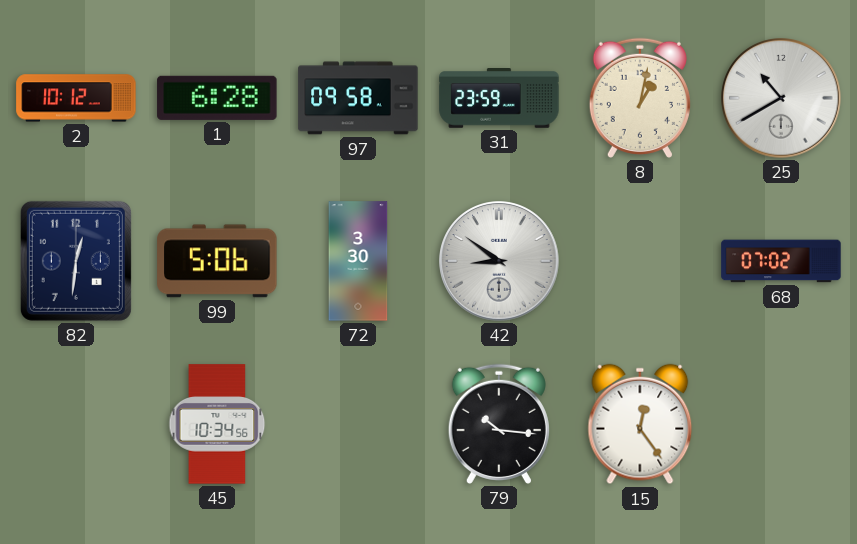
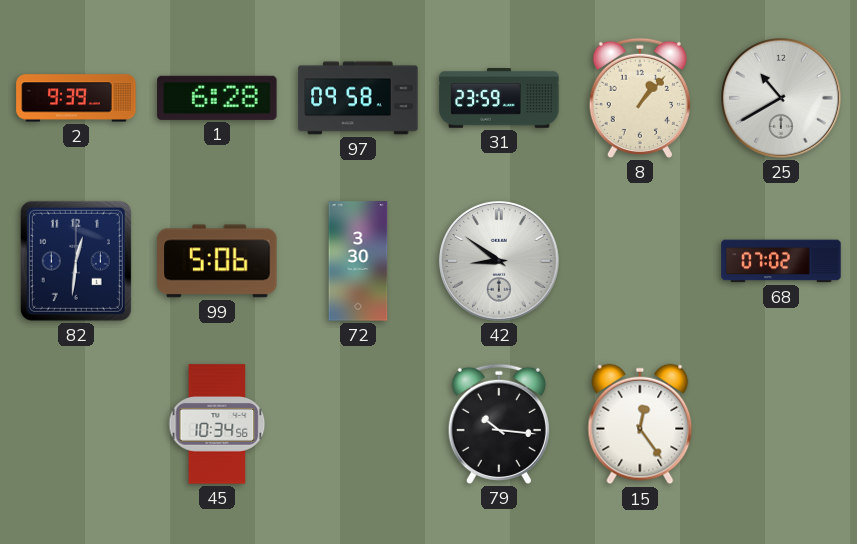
2: 10:12 -> 9:39
8: 1:02 -> 1:07
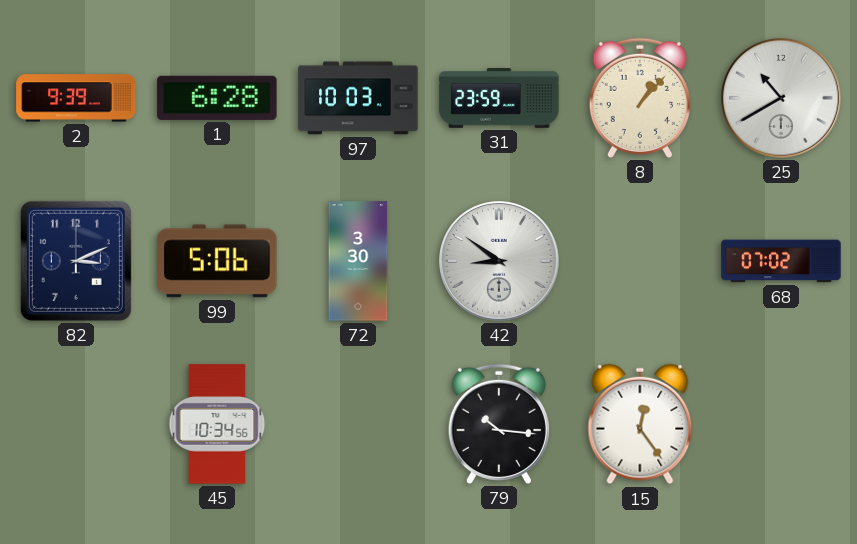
97: 09:58 -> 10:03
82: 12:31 -> 3:11
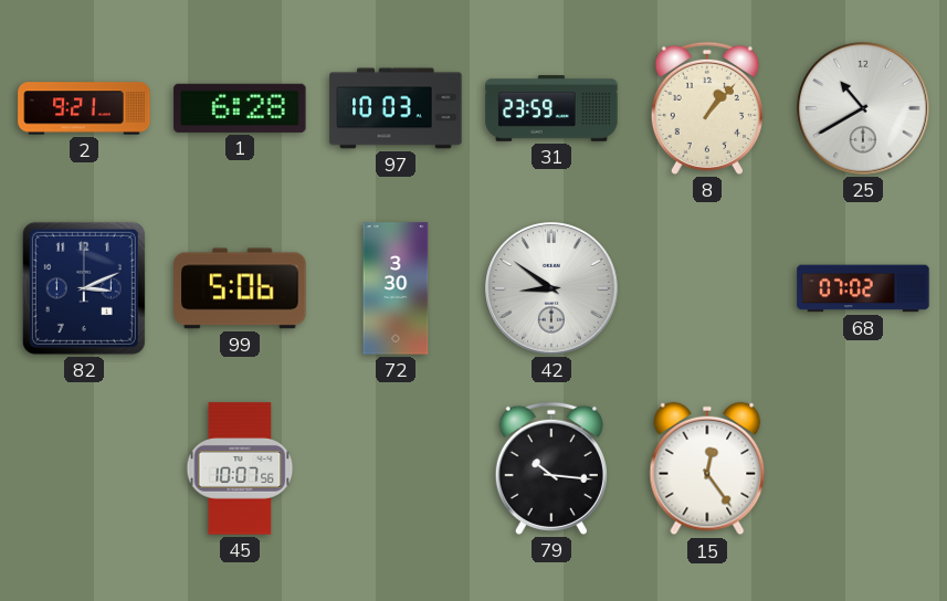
2: 9:39 -> 9:21
45: 10:34 -> 10:07
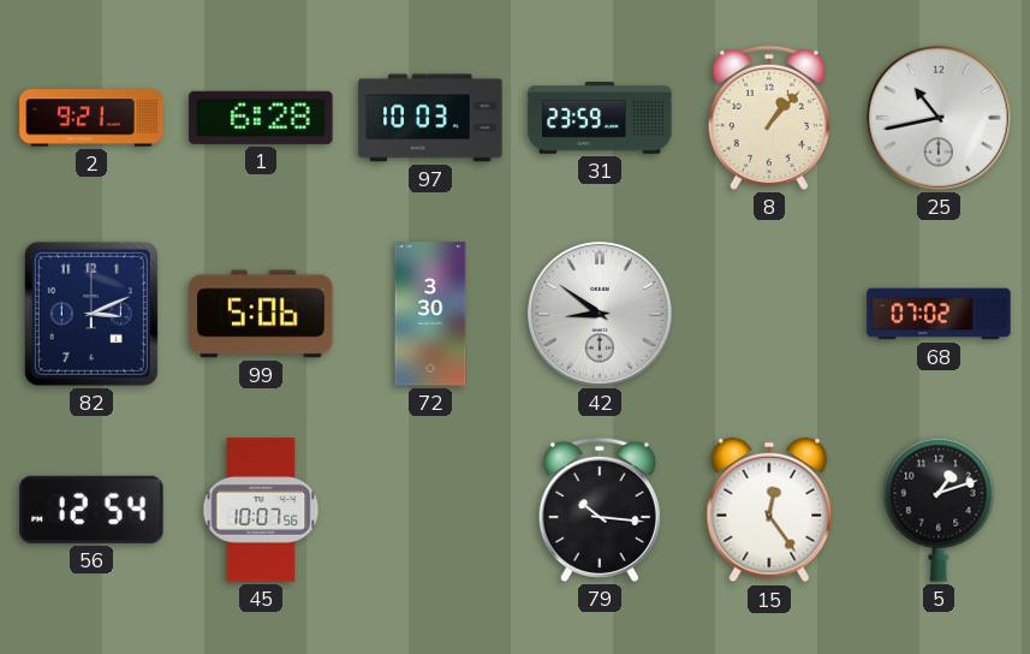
25: 10:40 -> 10:43
56: none -> 12:54
5: none -> 1:12
